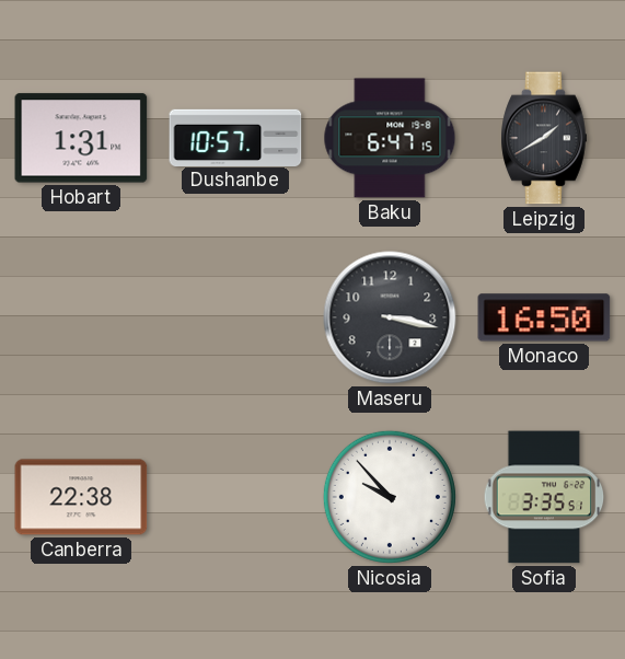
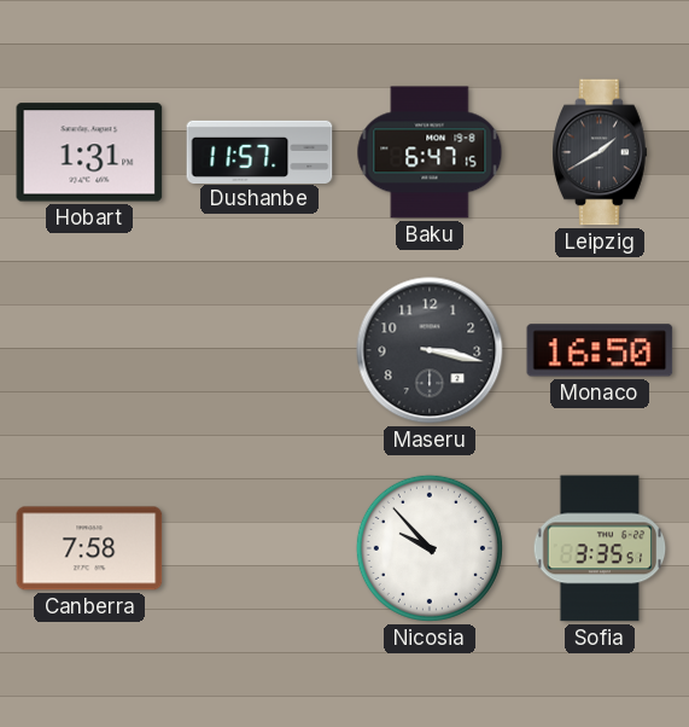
Dushanbe: 10:57 -> 11:57
Canberra: 22:38 -> 7:58
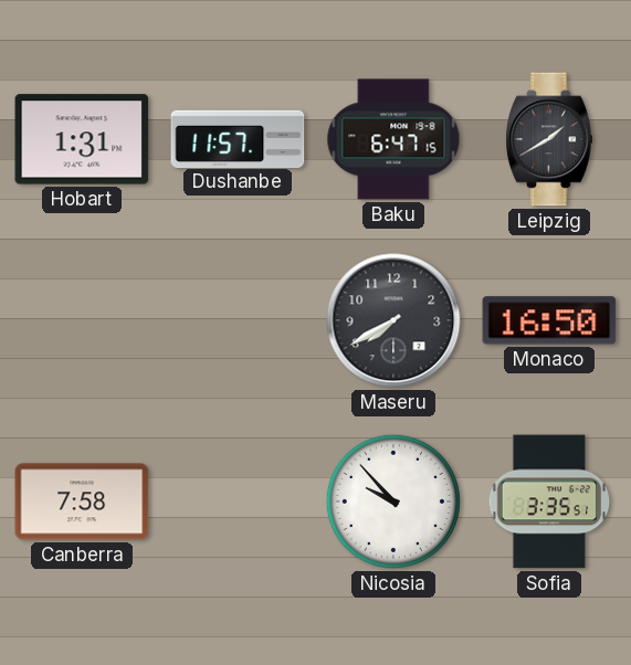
Maseru: 3:17 -> 7:40
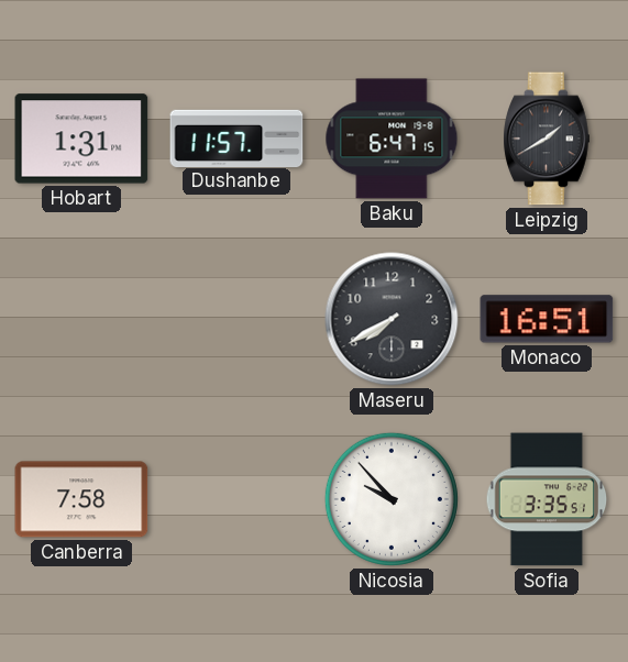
Monaco: 16:50 -> 16:51
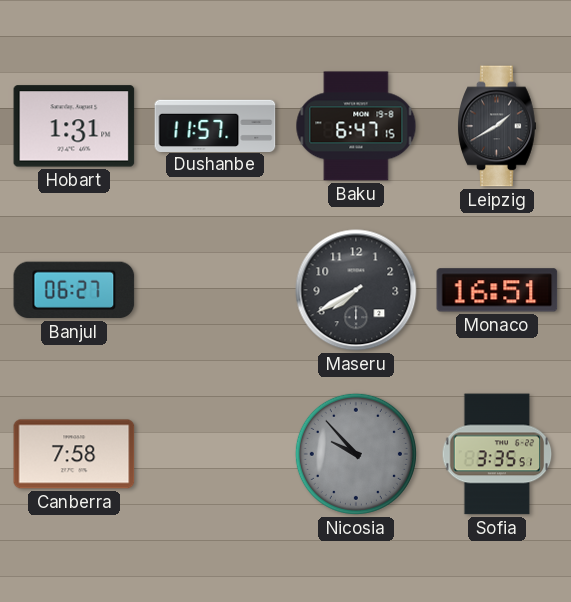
Banjul: none -> 06:27
Nicosia dial: white -> grey
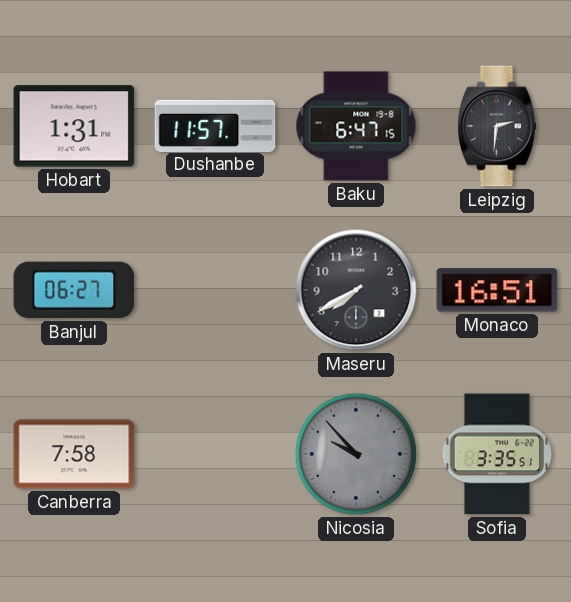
Leipzig: 1:40 -> 2:31
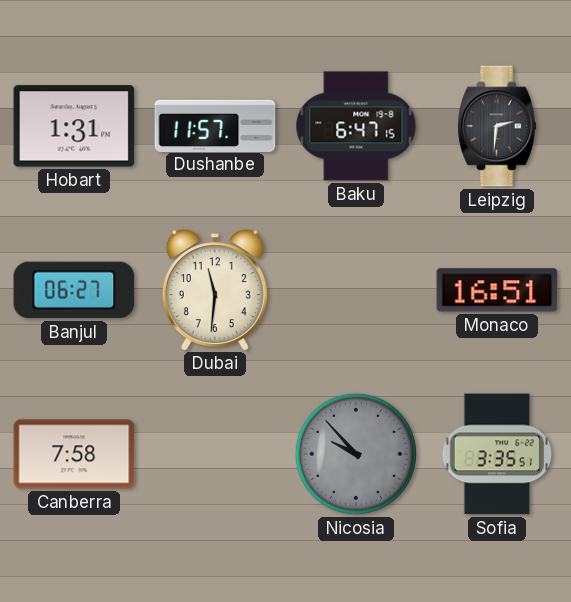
Dubai: none -> 11:31
Maseru: 7:40 -> none
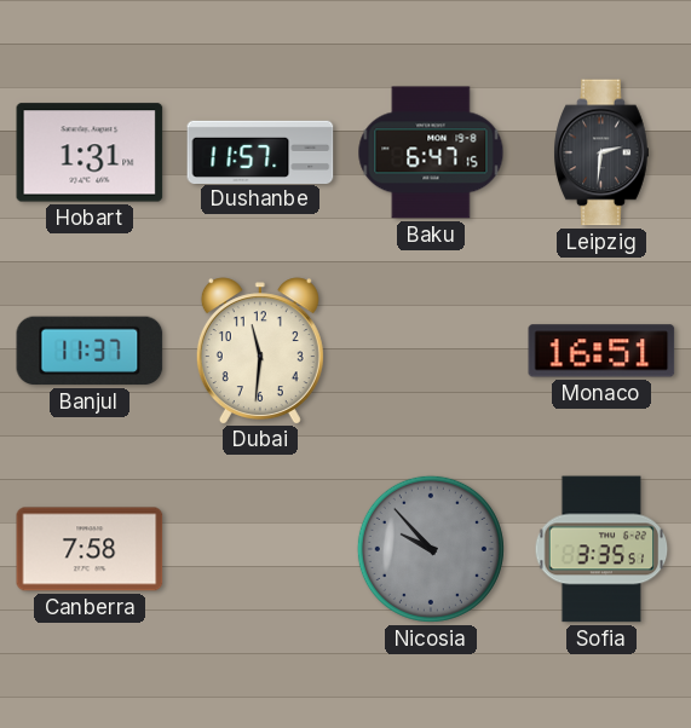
Banjul: 06:27 -> 11:37
